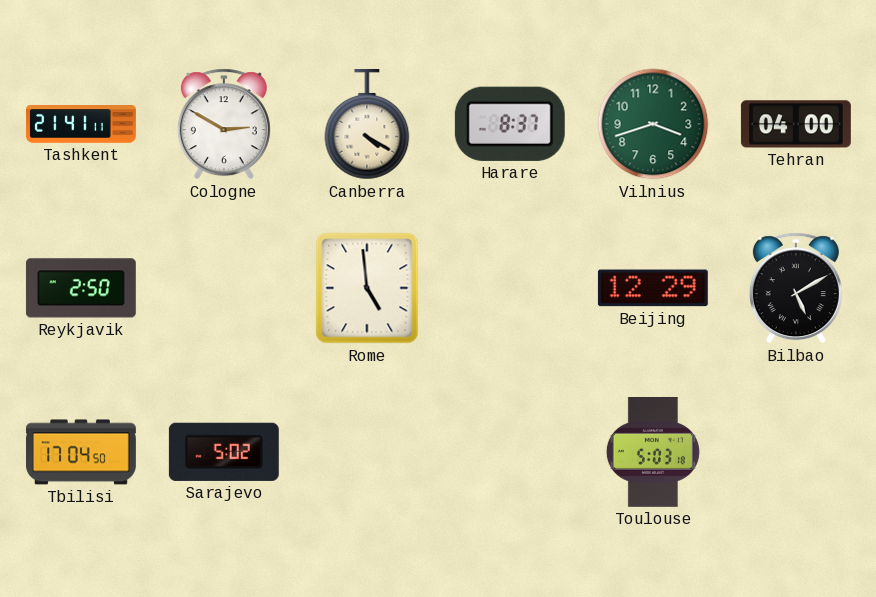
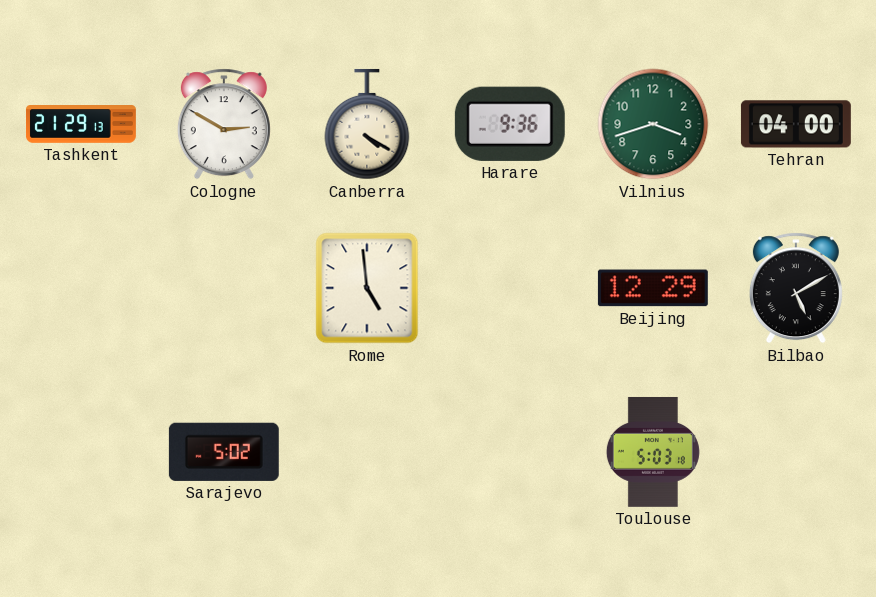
Tashkent: 21:41 -> 21:29
Harare: 8:37 -> 9:36
Reykjavik: 2:50 -> none
Tbilisi: 17:04 -> none
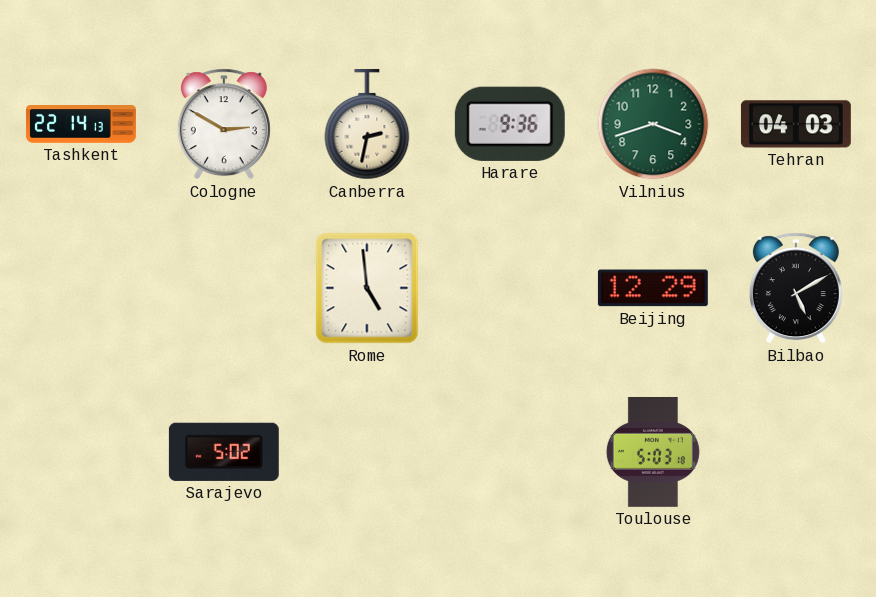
Tashkent: 21:29 -> 22:14
Canberra: 4:20 -> 2:32
Tehran: 04:00 -> 04:03
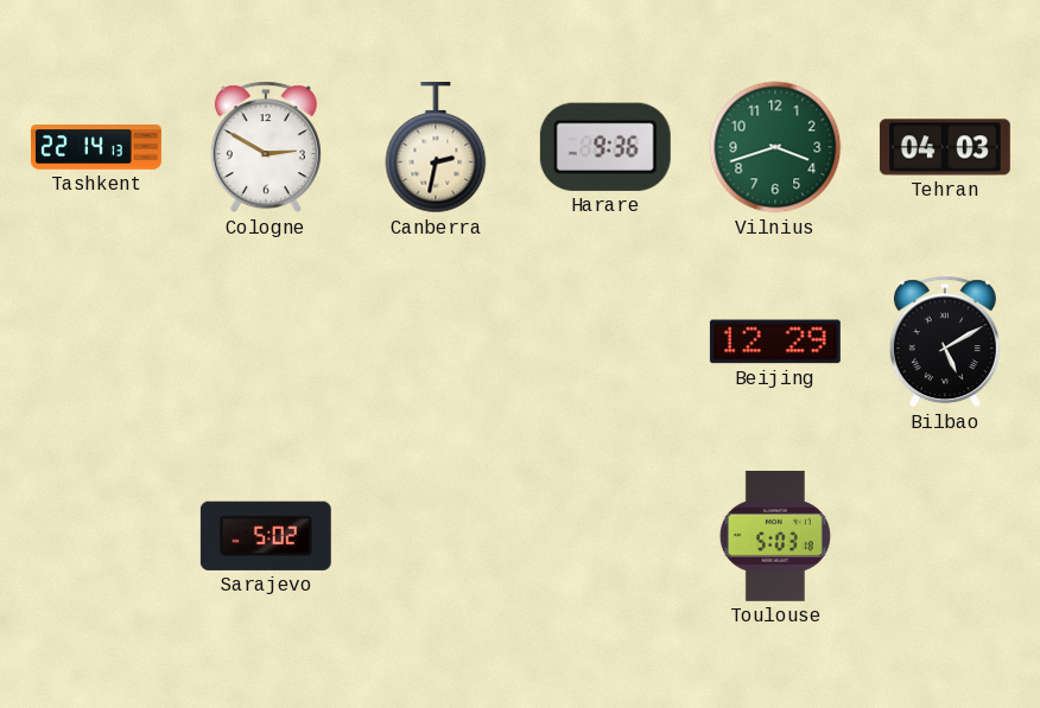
Rome: 4:59 -> none
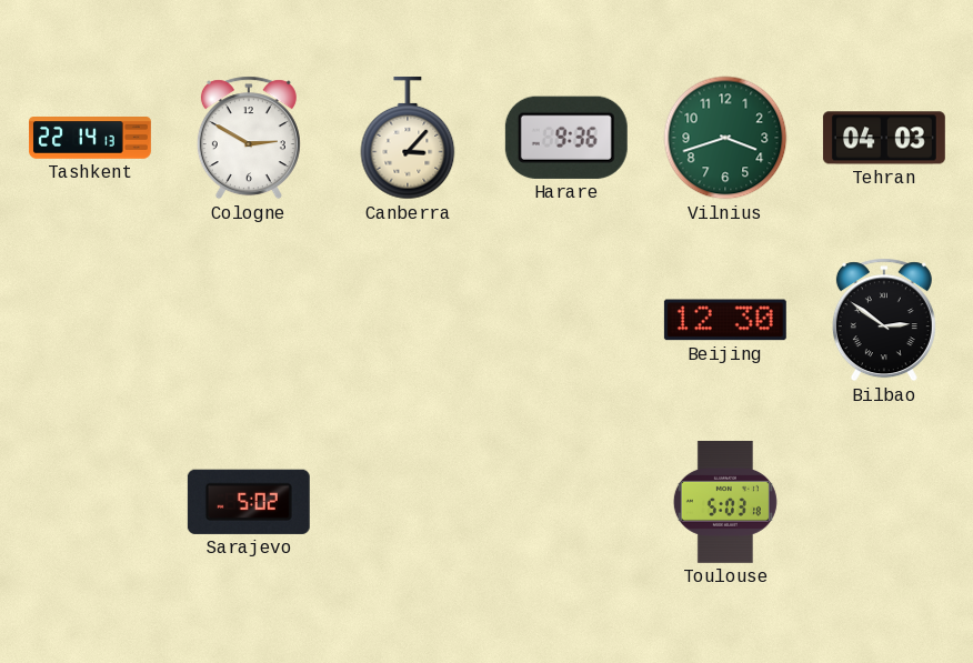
Canberra: 2:32 -> 3:07
Beijing: 12:29 -> 12:30
Bilbao: 5:10 -> 2:51
